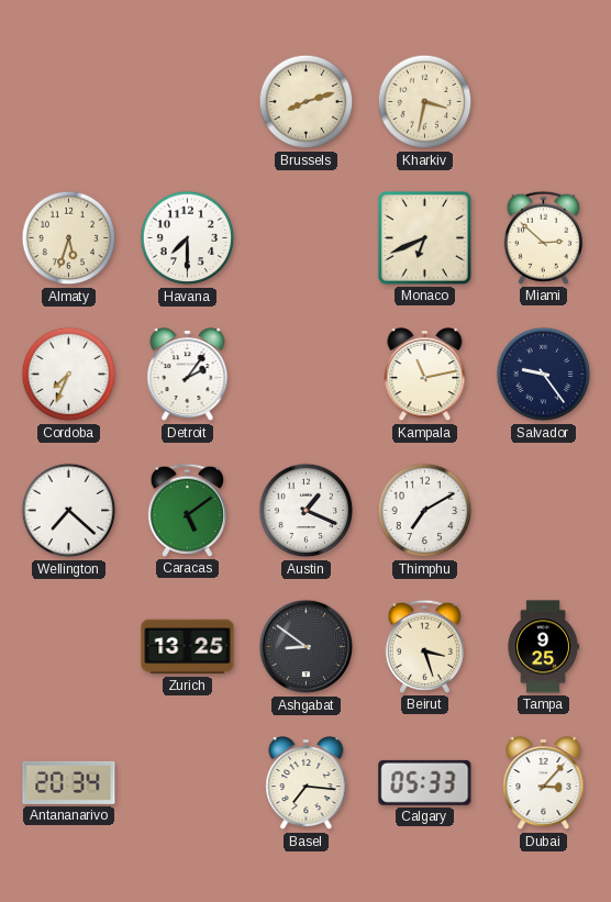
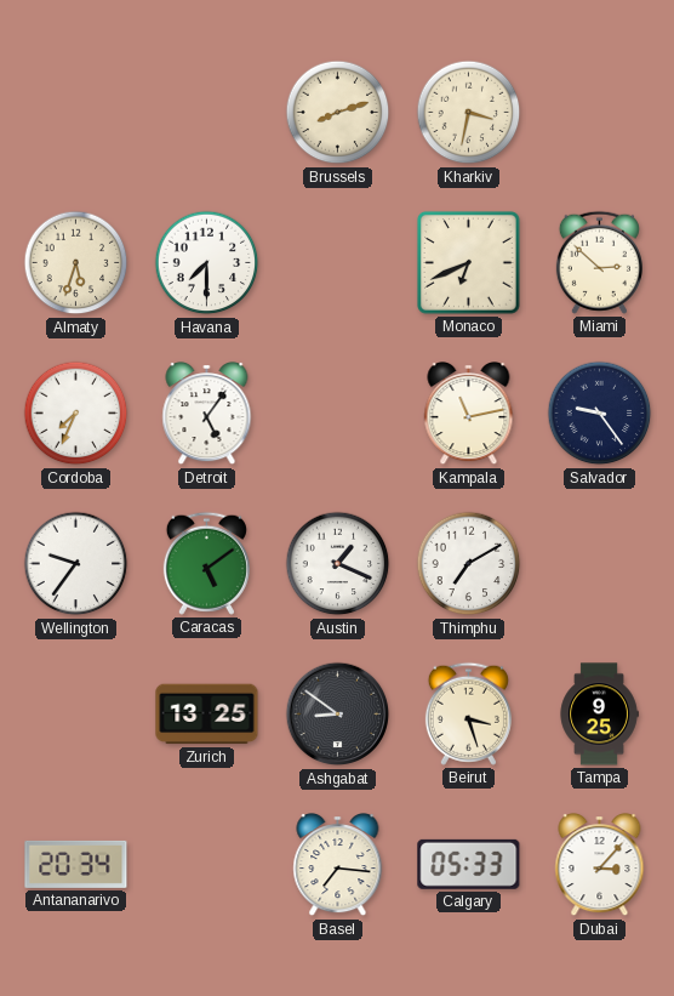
Detroit: 2:06 -> 5:06
Wellington: 7:22 -> 9:36
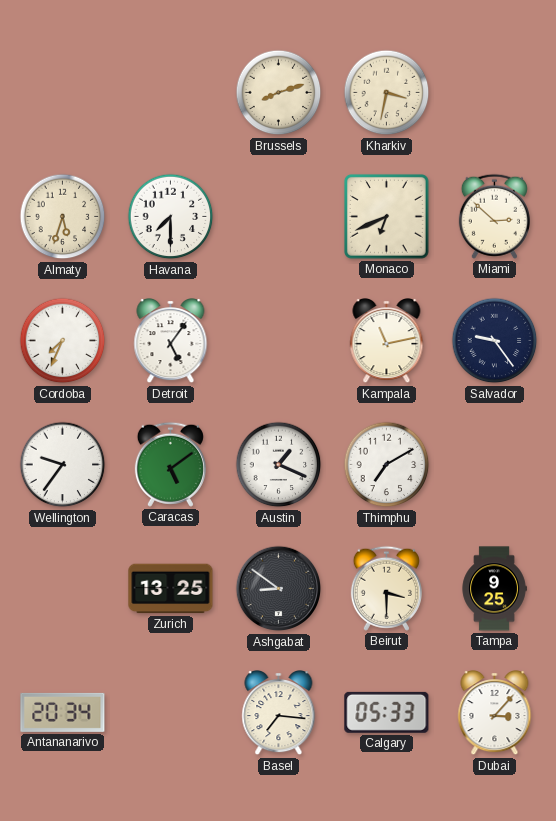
Beirut: 3:27 -> 3:30
